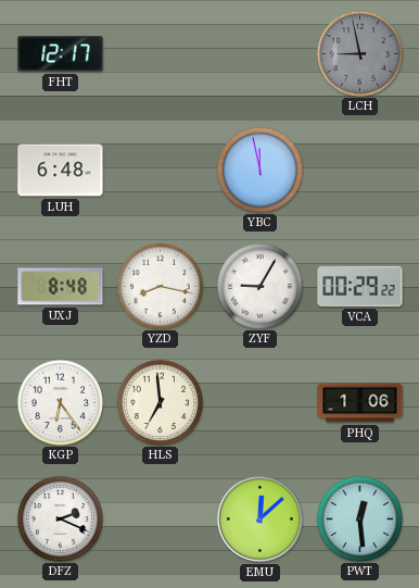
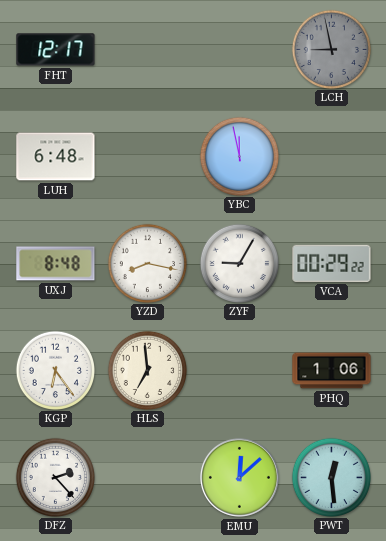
DFZ: 2:19 -> 2:23
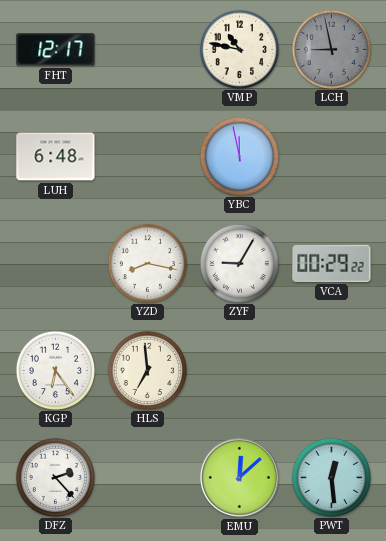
VMP: none -> 10:47
UXJ: 8:48 -> none
PHQ: 1:06 -> none
